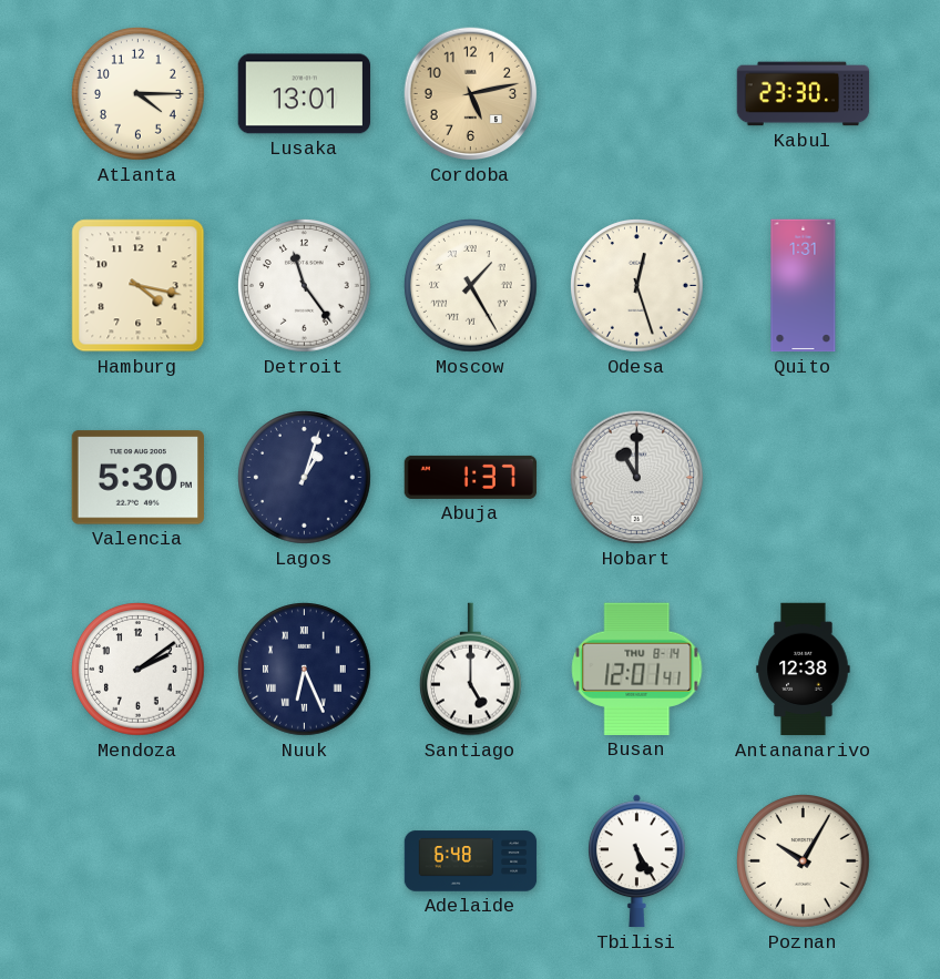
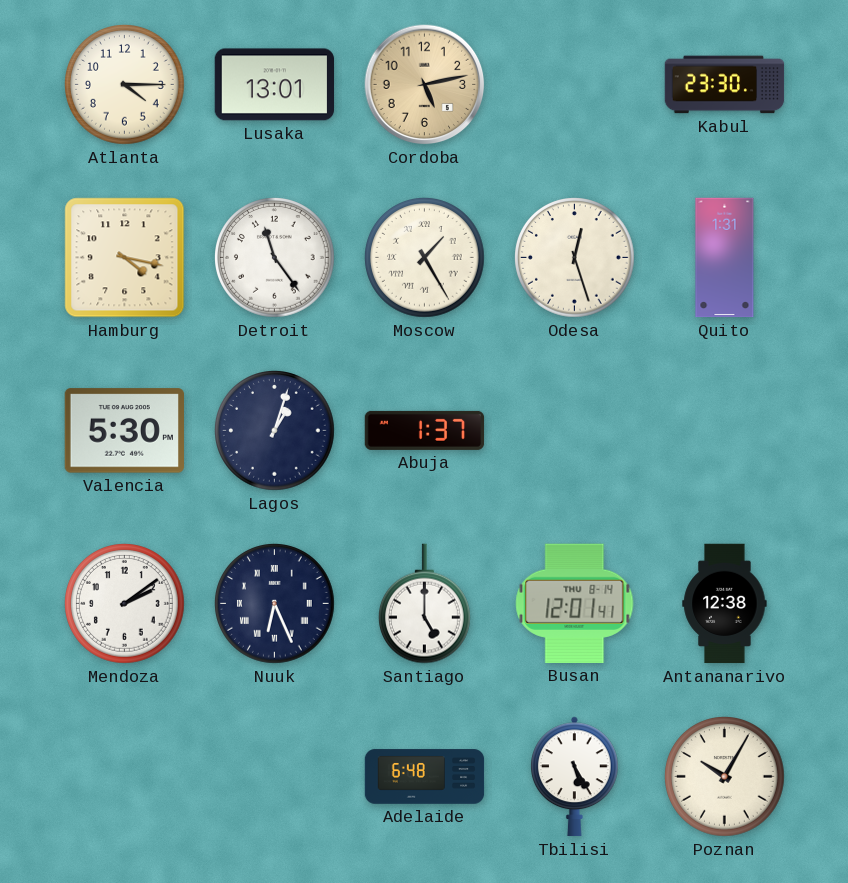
Hobart: 11:00 -> none
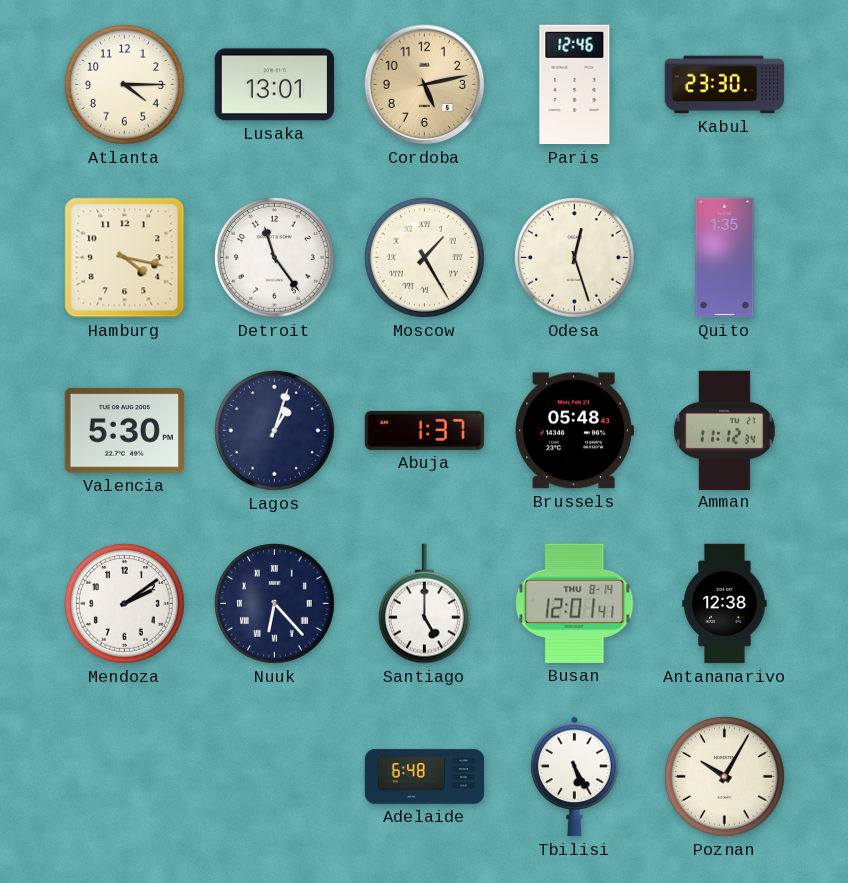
Paris: none -> 12:46
Quito: 1:31 -> 1:35
Brussels: none -> 05:48
Amman: none -> 11:12
Nuuk: 6:26 -> 6:23
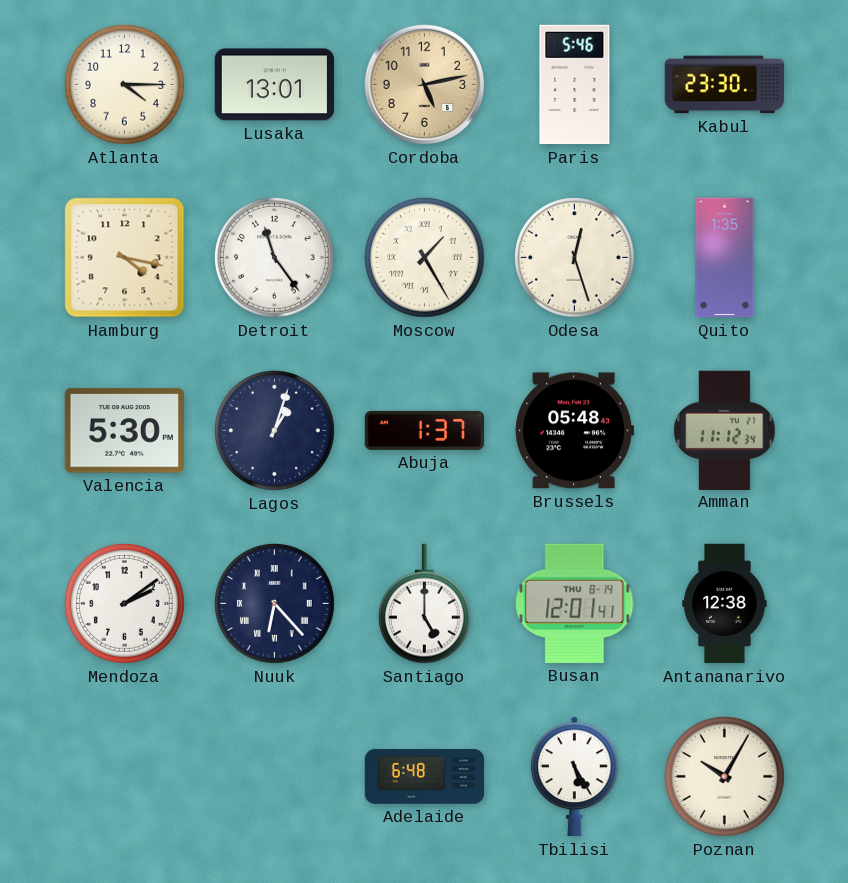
Paris: 12:46 -> 5:46
